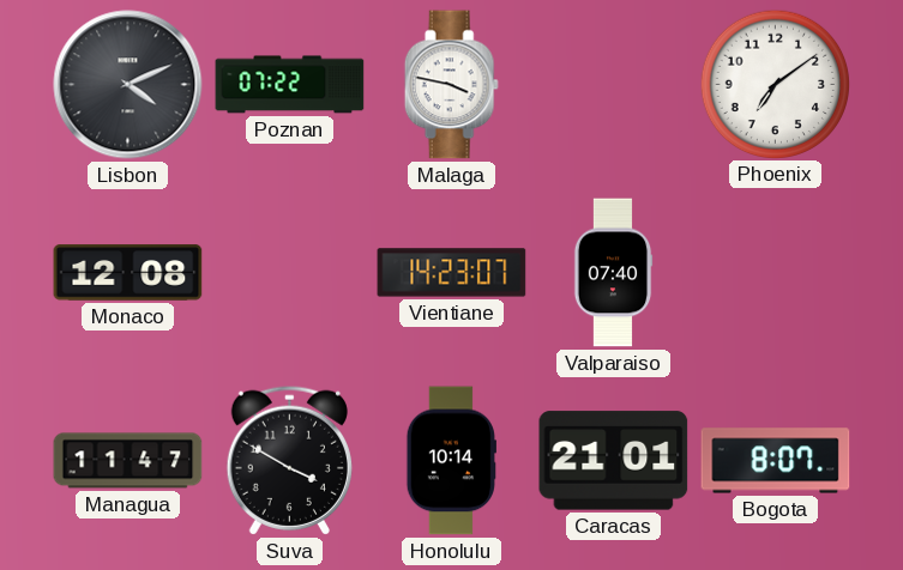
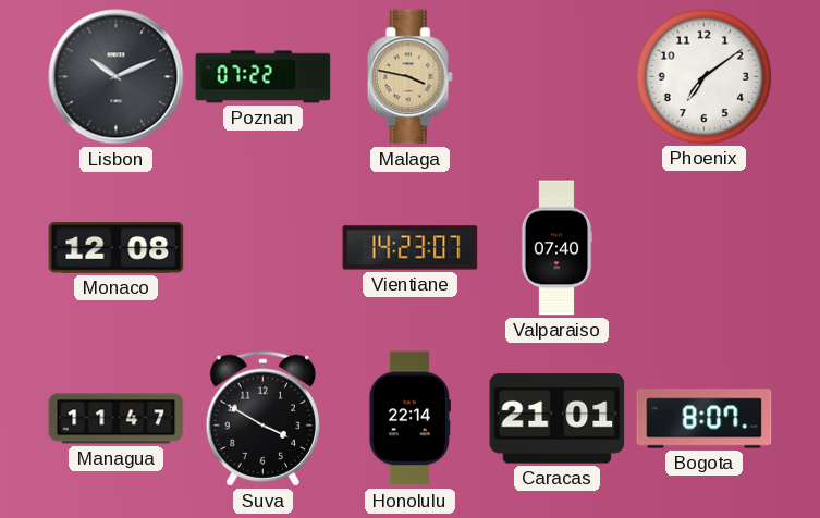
Lisbon: 4:11 -> 10:11
Malaga dial: white -> champagne
Honolulu: 10:14 -> 22:14
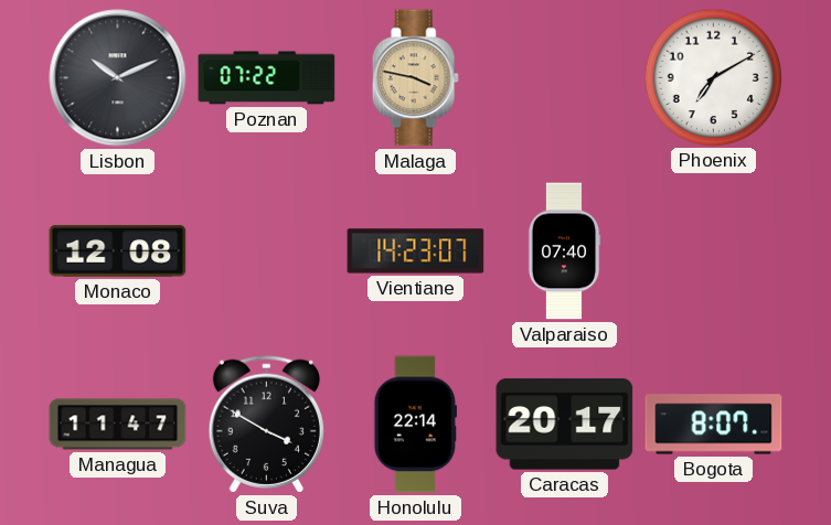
Phoenix: 7:09 -> 7:10
Caracas: 21:01 -> 20:17
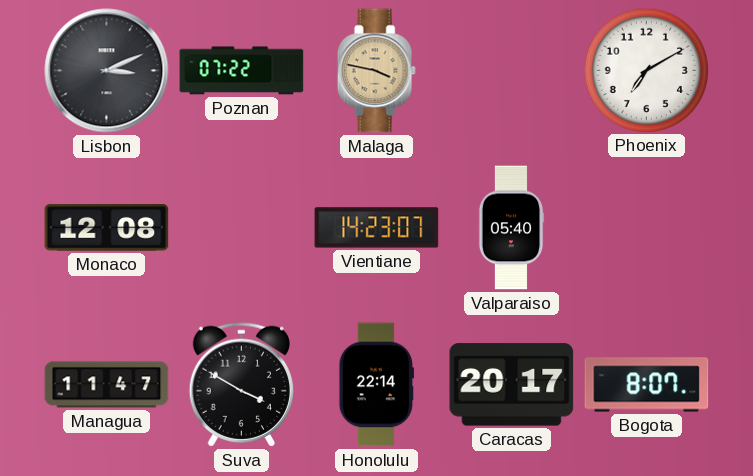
Lisbon: 10:11 -> 3:11
Valparaiso: 07:40 -> 05:40
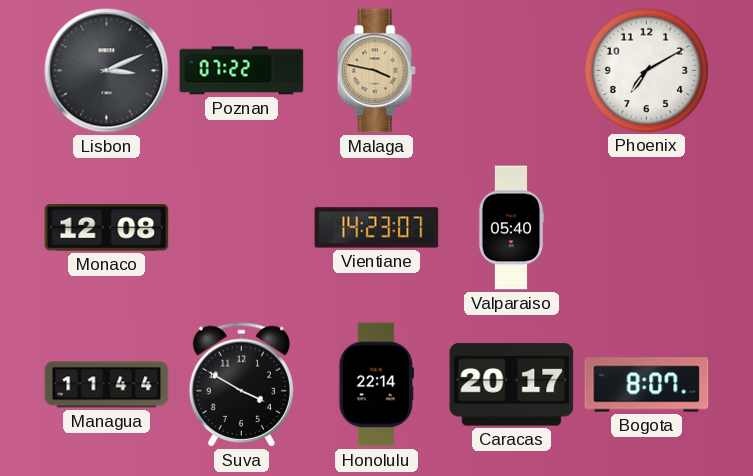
Managua: 11:47 -> 11:44
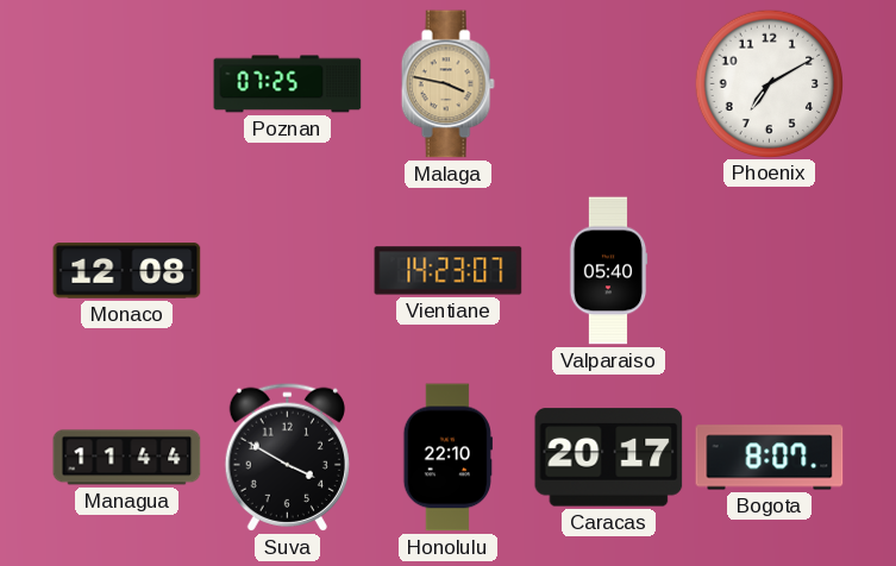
Lisbon: 3:11 -> none
Poznan: 07:22 -> 07:25
Honolulu: 22:14 -> 22:10
